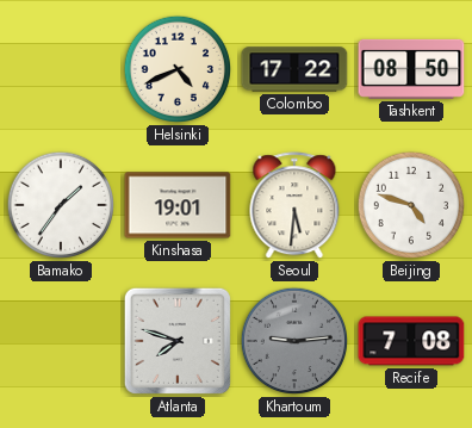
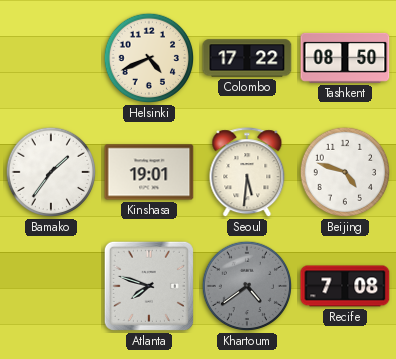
Khartoum: 9:14 -> 4:39
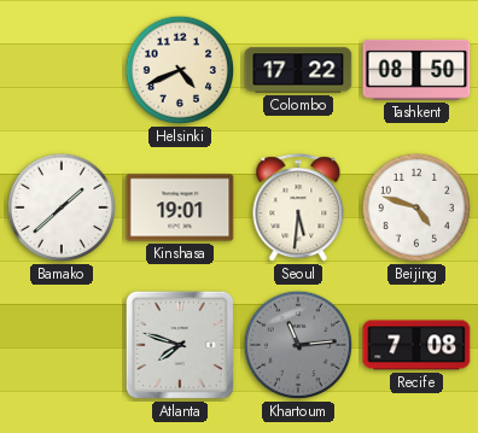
Bamako: 1:36 -> 1:38
Khartoum: 4:39 -> 11:14
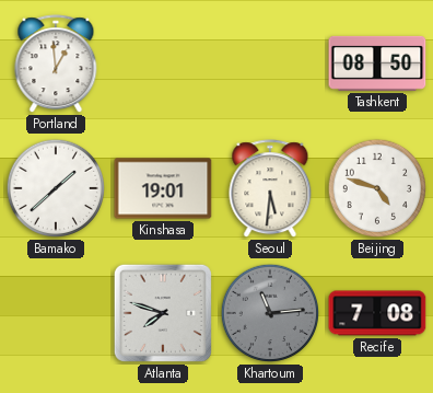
Portland: none -> 12:59
Helsinki: 4:41 -> none
Colombo: 17:22 -> none
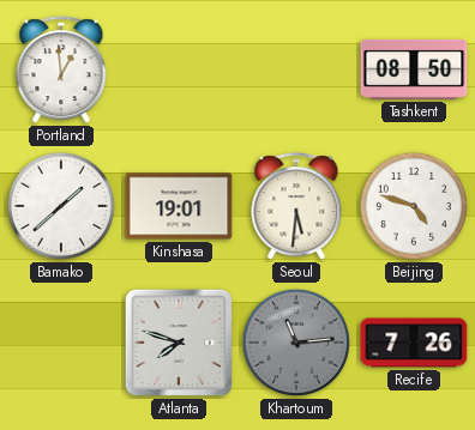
Recife: 7:08 -> 7:26
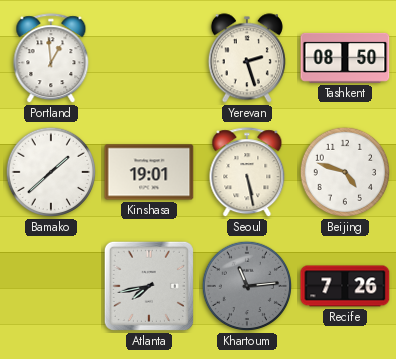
Yerevan: none -> 2:27
Seoul: 5:31 -> 5:28
Atlanta: 7:48 -> 7:43
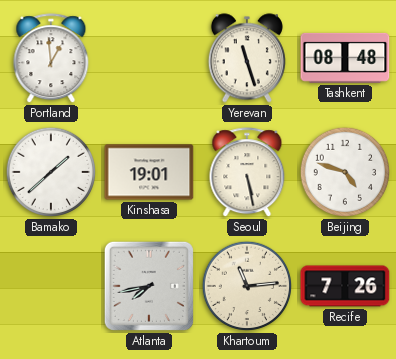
Yerevan: 2:27 -> 11:27
Tashkent: 08:50 -> 08:48
Khartoum dial: grey -> cream
